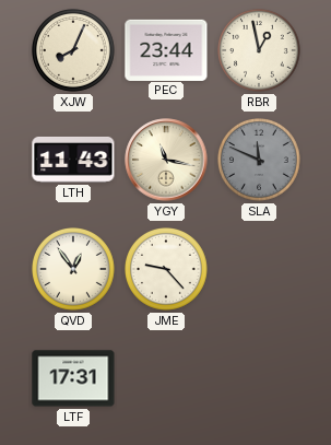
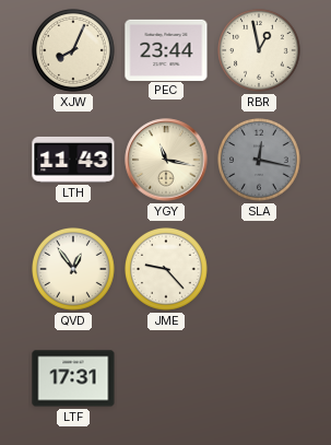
SLA: 11:49 -> 12:17
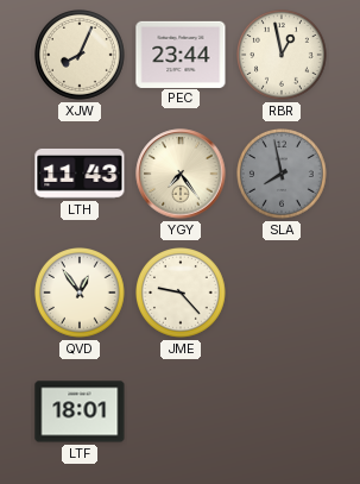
YGY: 11:17 -> 7:24
SLA: 12:17 -> 7:58
LTF: 17:31 -> 18:01
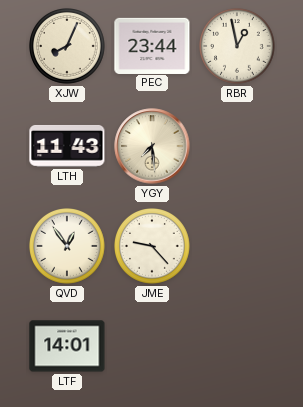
YGY: 7:24 -> 7:29
SLA: 7:58 -> none
LTF: 18:01 -> 14:01
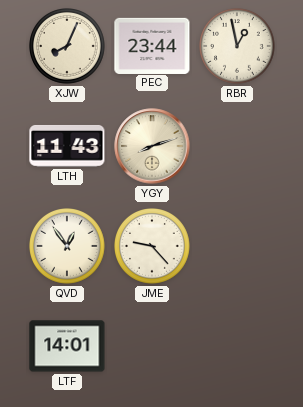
YGY: 7:29 -> 8:12
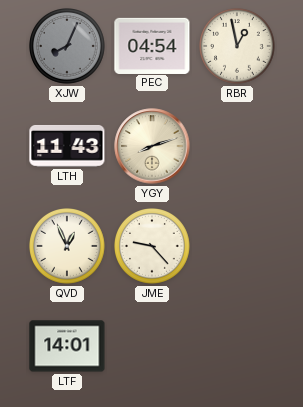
XJW dial: cream -> grey
PEC: 23:44 -> 04:54
QVD: 12:54 -> 12:56
